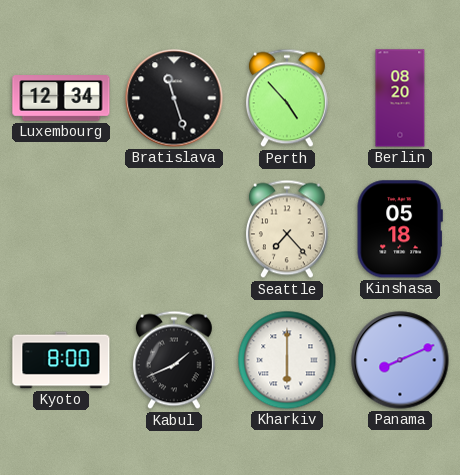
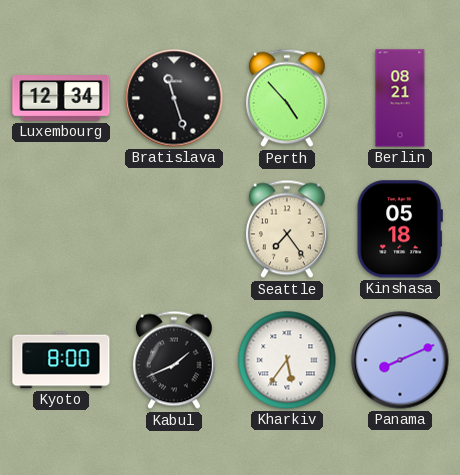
Berlin: 08:20 -> 08:21
Seattle: 7:23 -> 7:24
Kharkiv: 6:00 -> 5:36
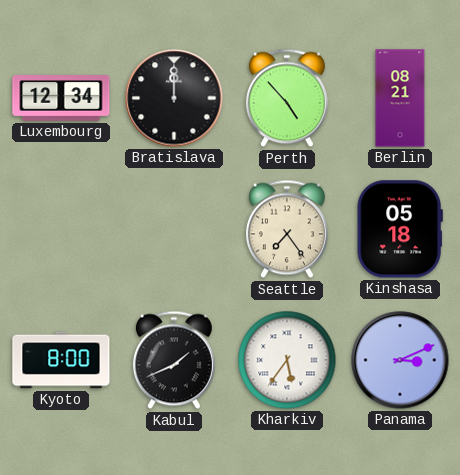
Bratislava: 11:27 -> 12:00
Panama: 8:11 -> 3:11
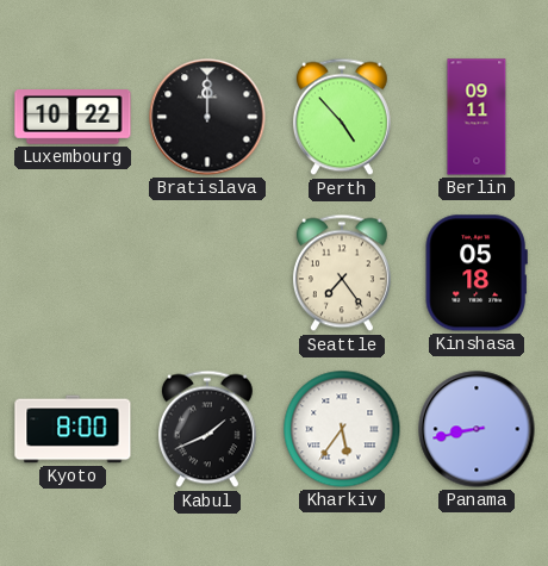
Luxembourg: 12:34 -> 10:22
Berlin: 08:21 -> 09:11
Panama: 3:11 -> 8:43
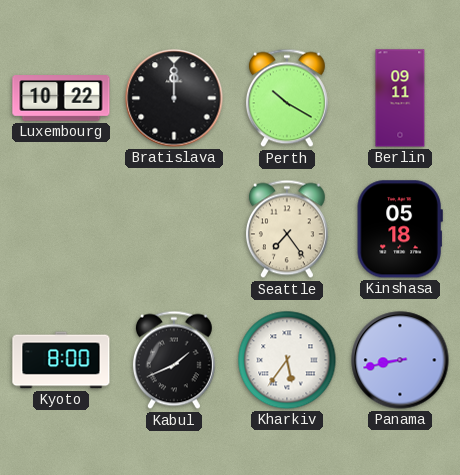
Perth: 4:53 -> 10:20
